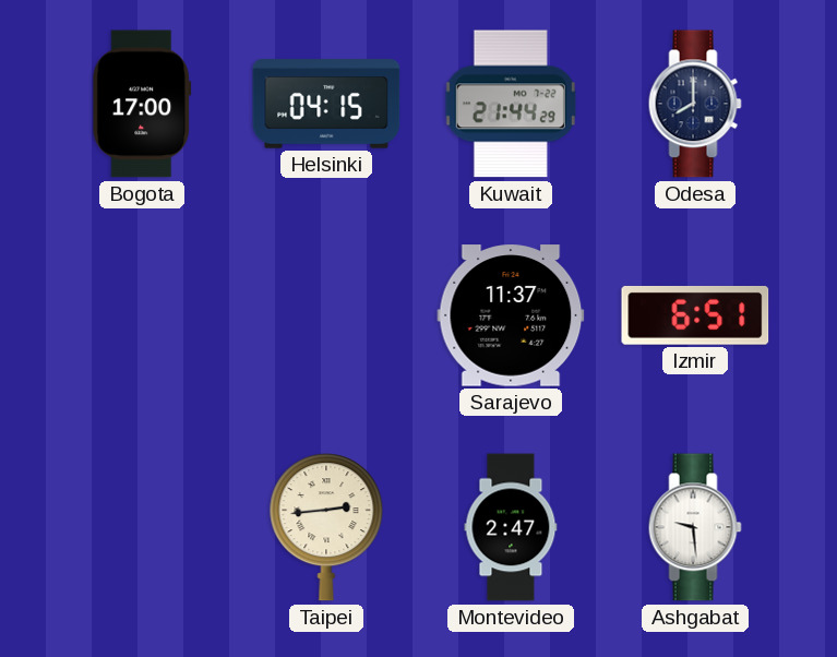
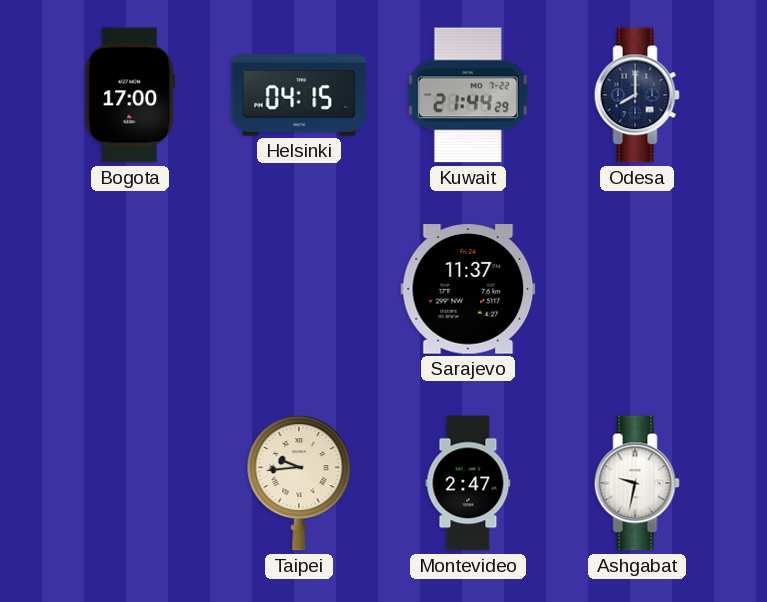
Izmir: 6:51 -> none
Taipei: 2:44 -> 9:44
Ashgabat: 9:29 -> 9:32
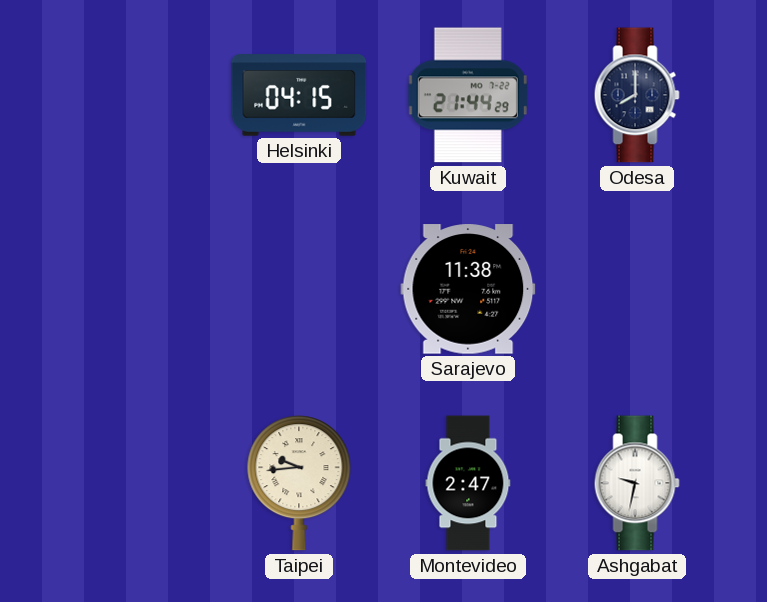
Bogota: 17:00 -> none
Sarajevo: 11:37 -> 11:38
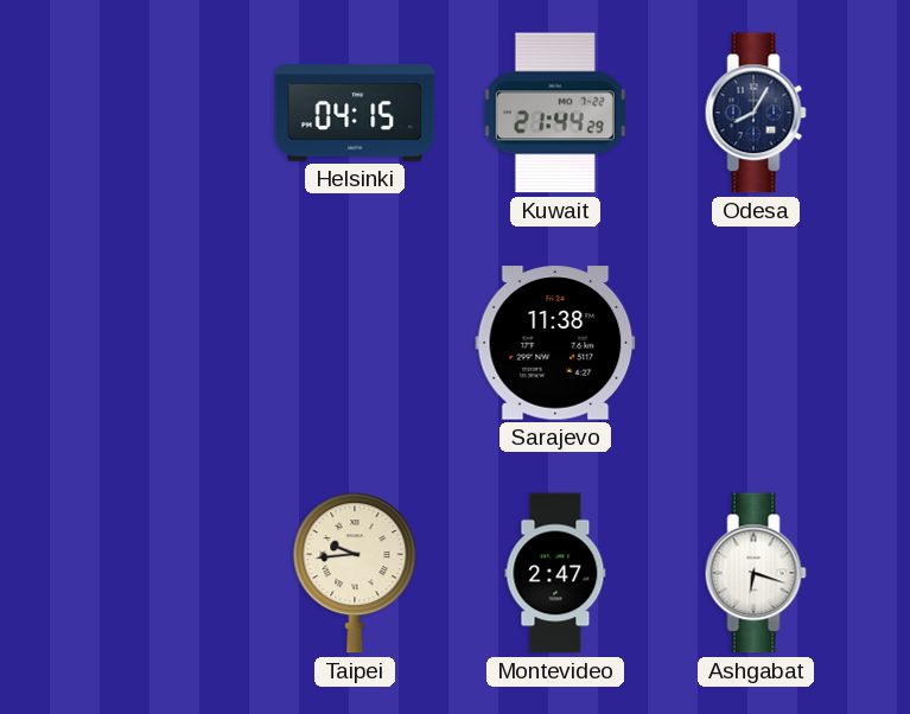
Odesa: 8:00 -> 8:05
Ashgabat: 9:32 -> 6:18
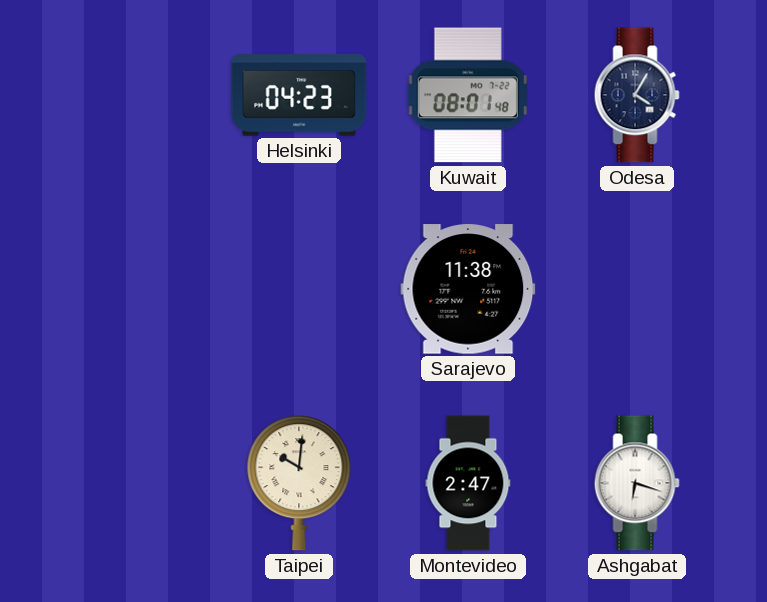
Helsinki: 04:15 -> 04:23
Kuwait: 21:44 -> 08:01
Odesa: 8:05 -> 4:05
Taipei: 9:44 -> 10:01
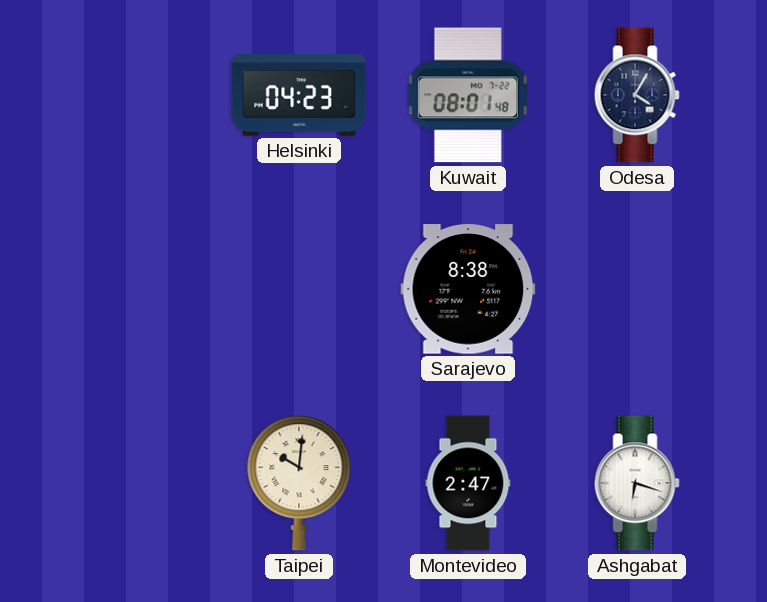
Sarajevo: 11:38 -> 8:38
